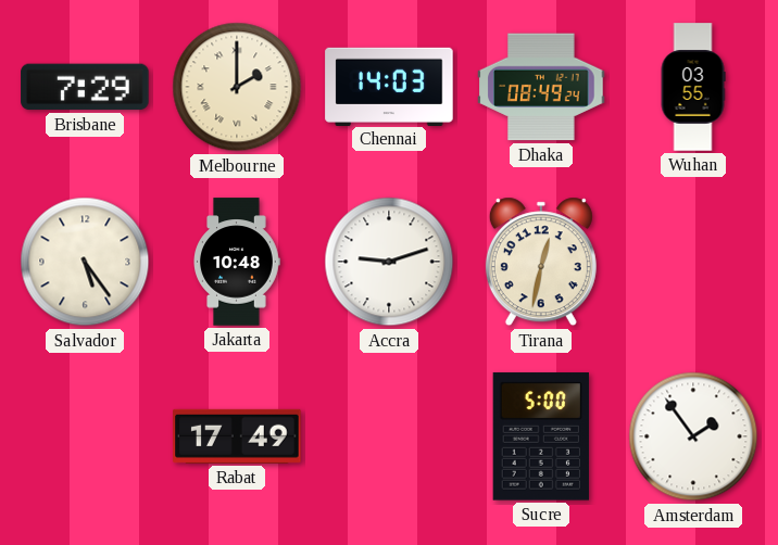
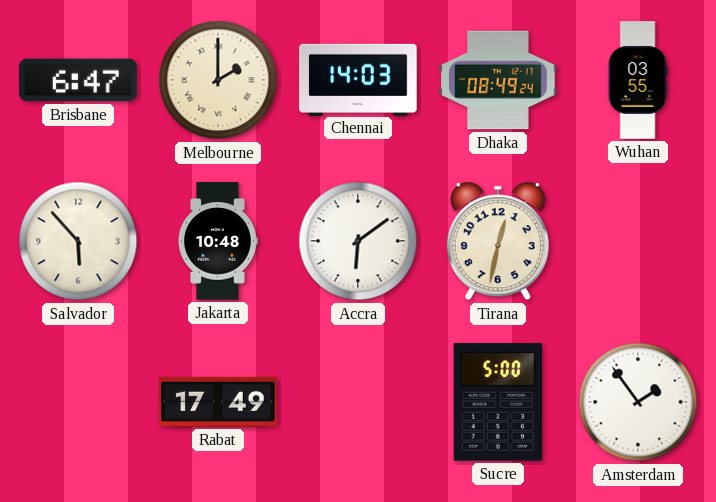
Brisbane: 7:29 -> 6:47
Salvador: 5:24 -> 5:53
Accra: 9:12 -> 6:09
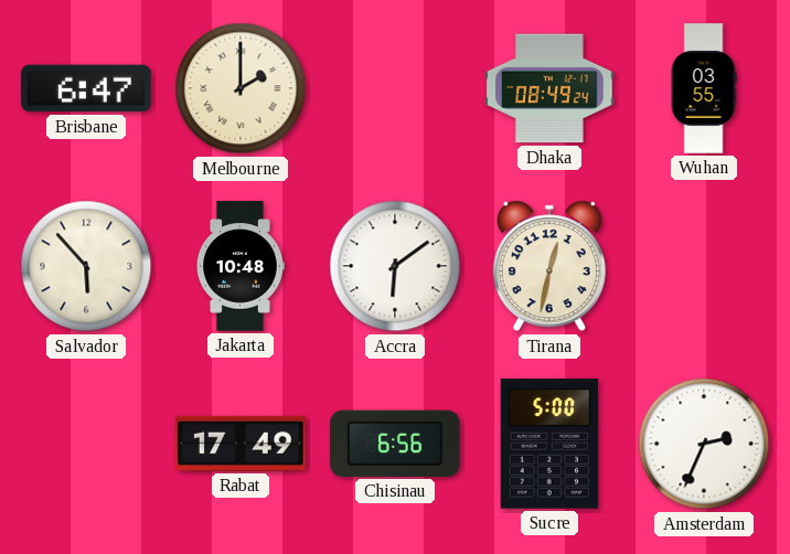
Chennai: 14:03 -> none
Chisinau: none -> 6:56
Amsterdam: 1:54 -> 2:34
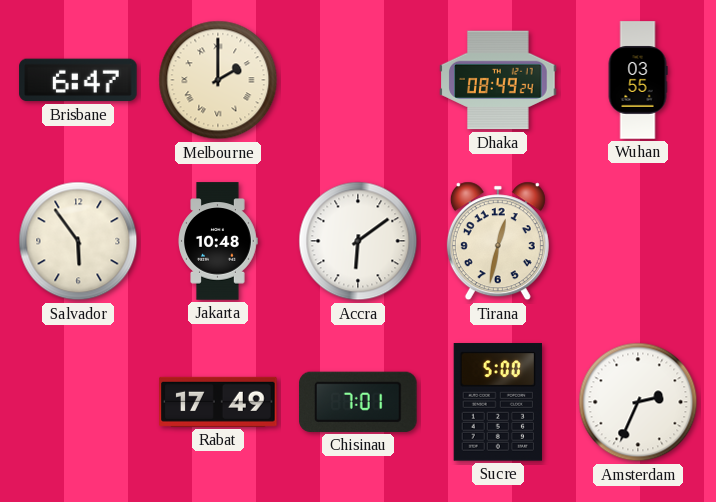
Salvador: 5:53 -> 5:54
Chisinau: 6:56 -> 7:01
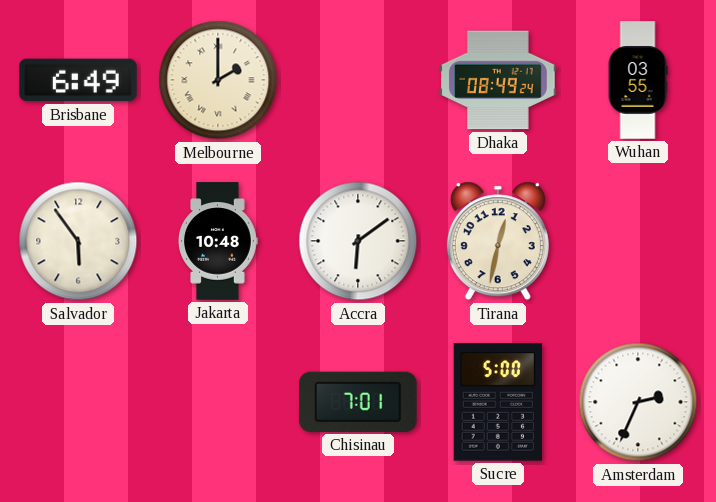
Brisbane: 6:47 -> 6:49
Rabat: 17:49 -> none
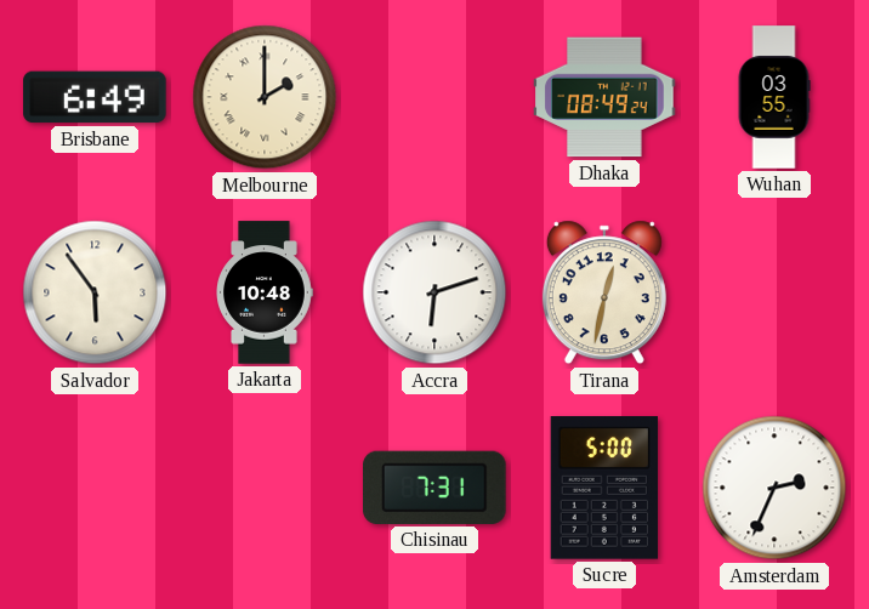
Accra: 6:09 -> 6:12
Chisinau: 7:01 -> 7:31
